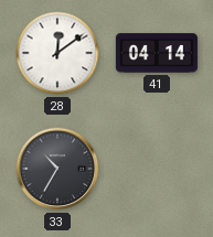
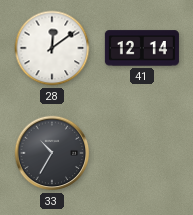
41: 04:14 -> 12:14
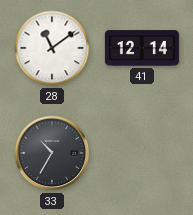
28: 12:09 -> 11:09
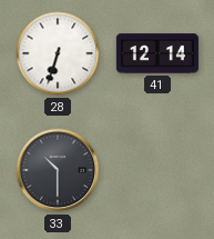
28: 11:09 -> 6:33
33: 10:35 -> 10:30
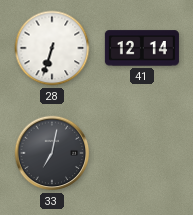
33: 10:30 -> 7:02
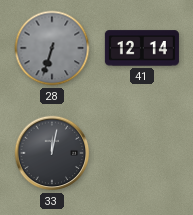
28 dial: white -> grey
33: 7:02 -> 12:02
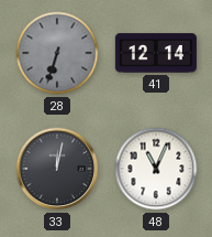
48: none -> 11:04
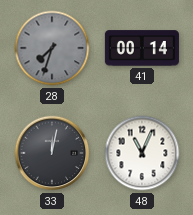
28: 6:33 -> 7:33
41: 12:14 -> 00:14
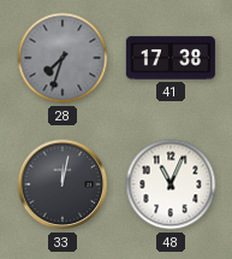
41: 00:14 -> 17:38
